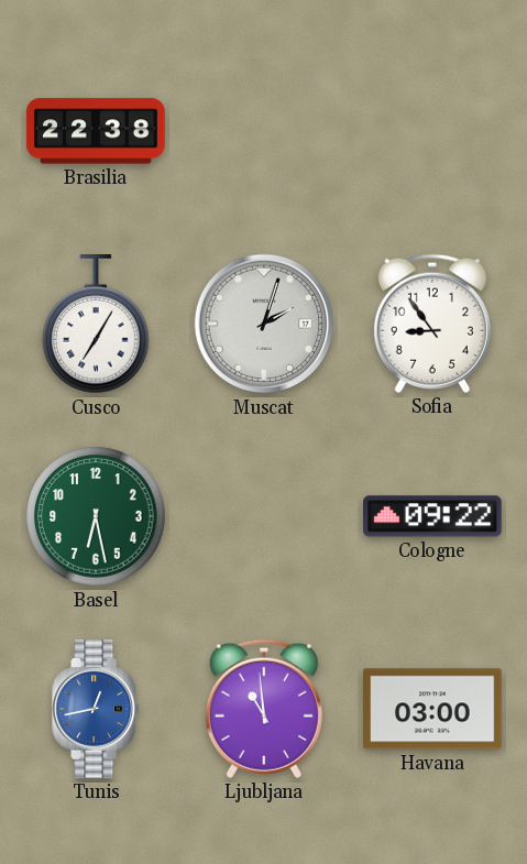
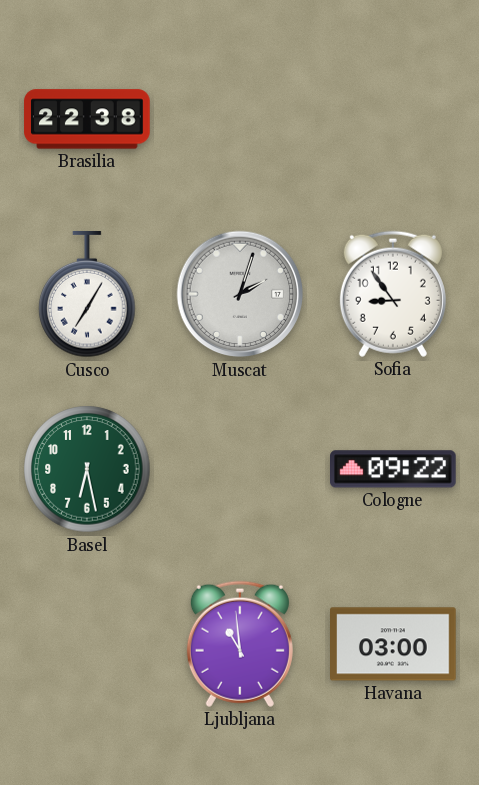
Tunis: 12:43 -> none
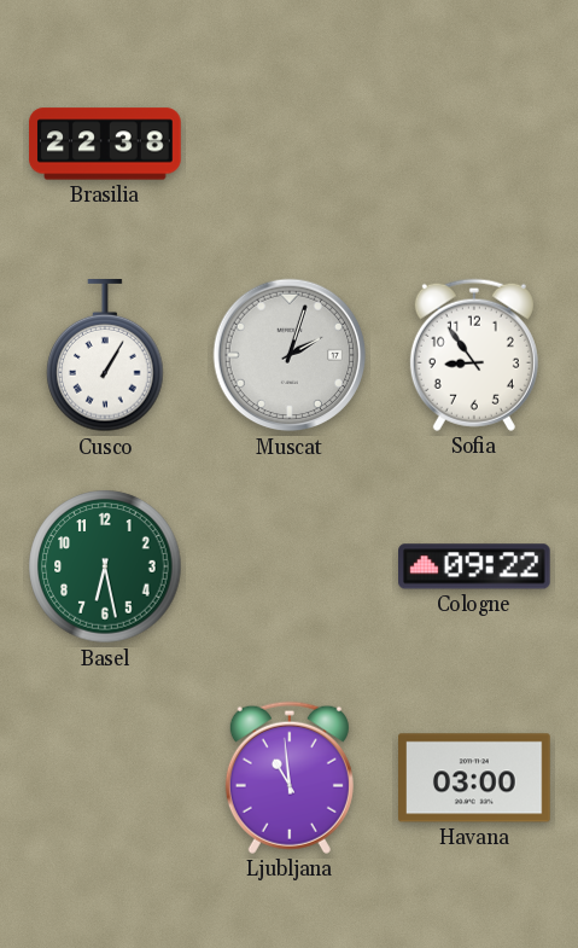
Cusco: 7:05 -> 1:05
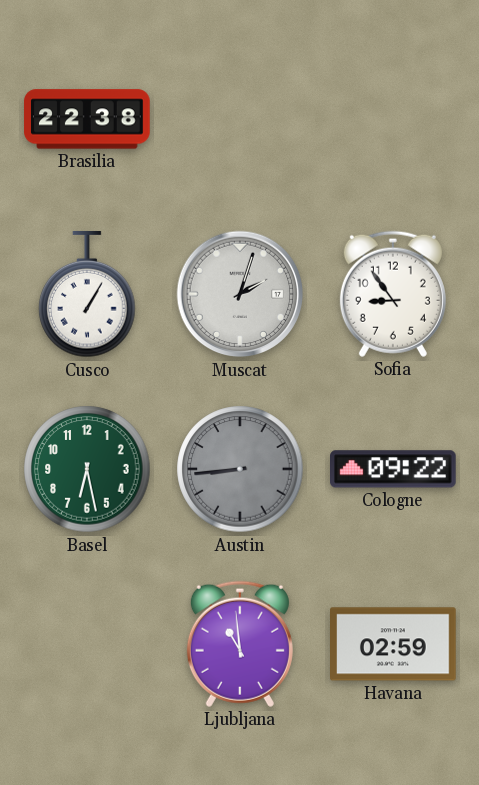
Austin: none -> 8:44
Havana: 03:00 -> 02:59
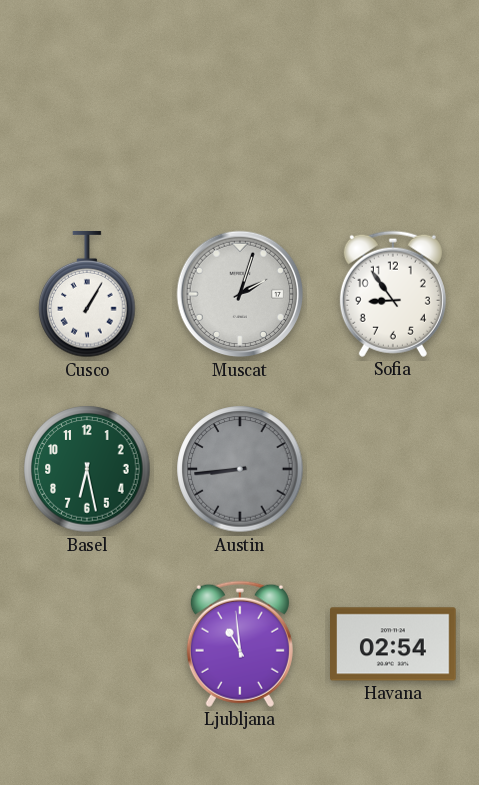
Brasilia: 22:38 -> none
Cologne: 09:22 -> none
Havana: 02:59 -> 02:54
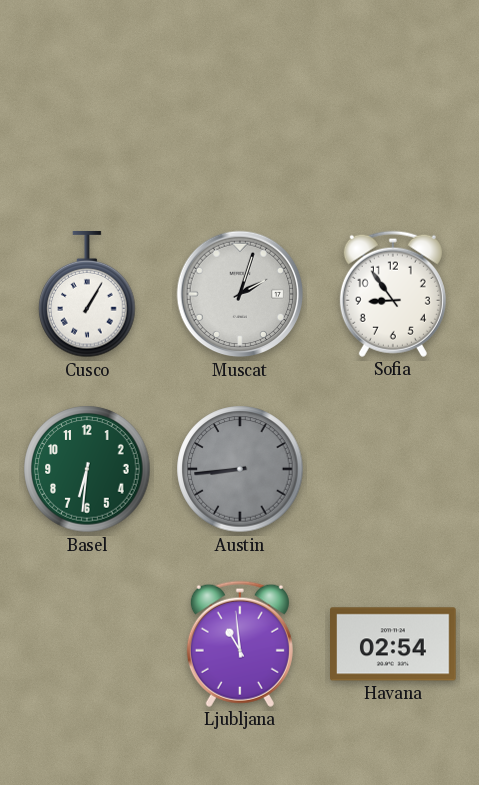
Basel: 6:28 -> 6:31
